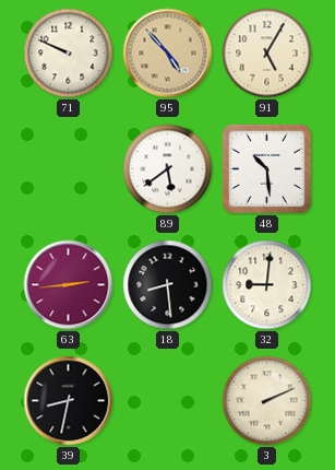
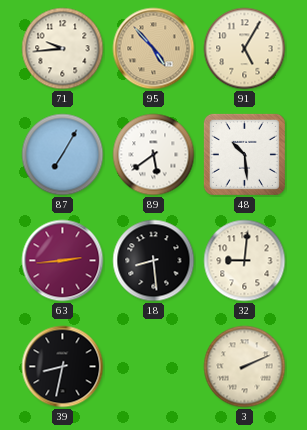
71: 9:49 -> 9:44
87: none -> 7:05
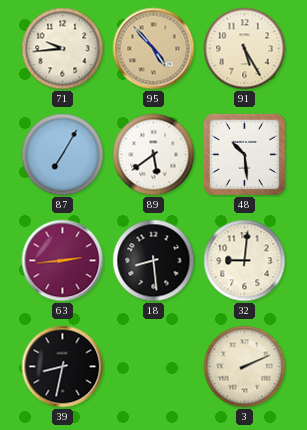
91: 5:05 -> 5:25
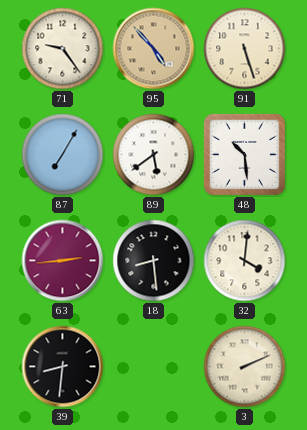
71: 9:44 -> 9:24
91: 5:25 -> 5:27
32: 9:01 -> 4:01
39: 8:32 -> 8:31
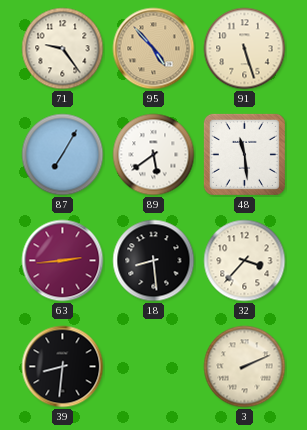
48: 10:29 -> 11:29
32: 4:01 -> 3:37
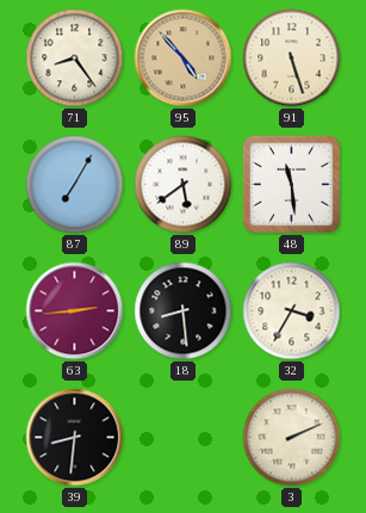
71: 9:24 -> 8:24
32: 3:37 -> 3:35
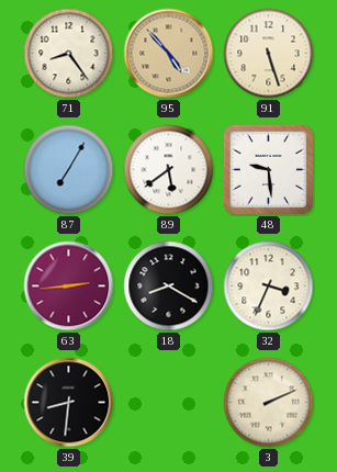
48: 11:29 -> 9:29
18: 8:29 -> 8:20
32: 3:35 -> 3:34
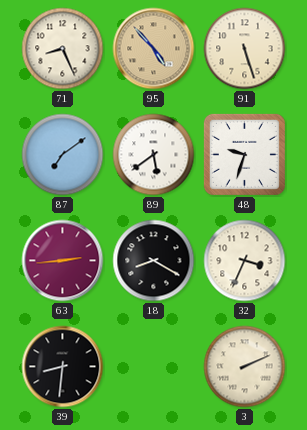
71: 8:24 -> 8:26
87: 7:05 -> 7:09
48: 9:29 -> 9:33
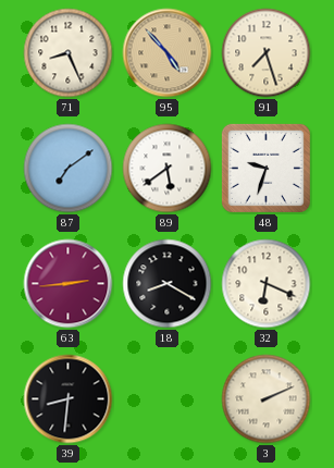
91: 5:27 -> 7:27
32: 3:34 -> 6:19
